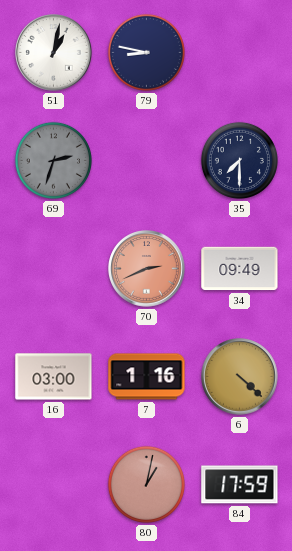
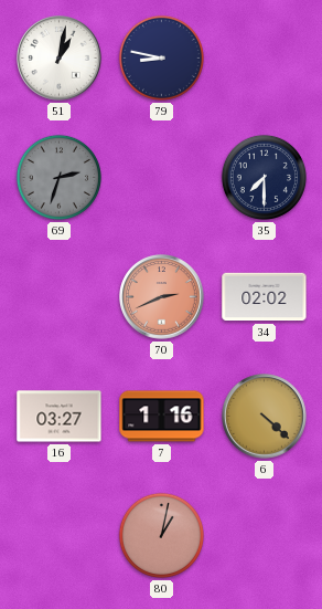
34: 09:49 -> 02:02
16: 03:00 -> 03:27
84: 17:59 -> none
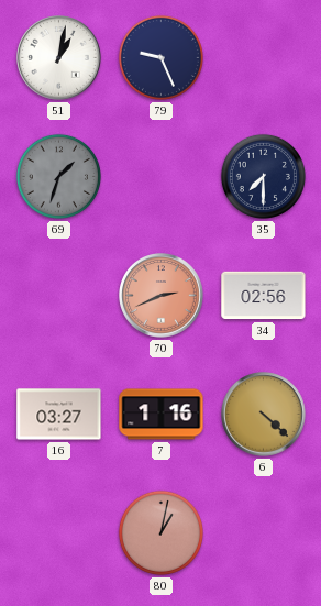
79: 8:47 -> 9:26
69: 2:33 -> 1:33
34: 02:02 -> 02:56
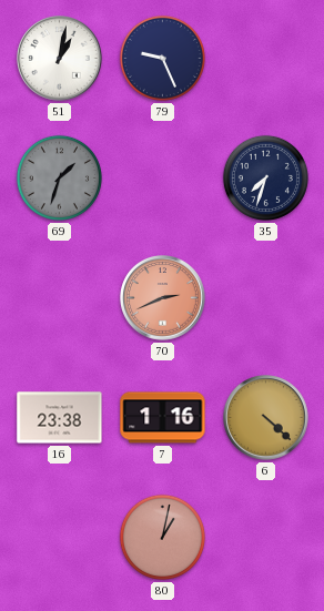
35: 7:30 -> 7:33
34: 02:56 -> none
16: 03:27 -> 23:38
